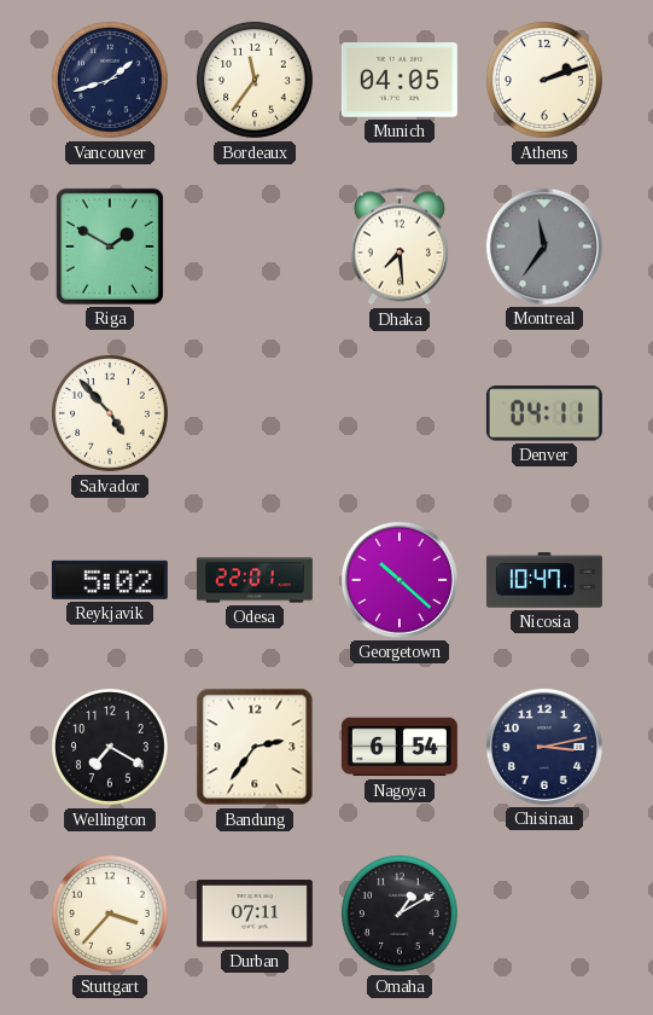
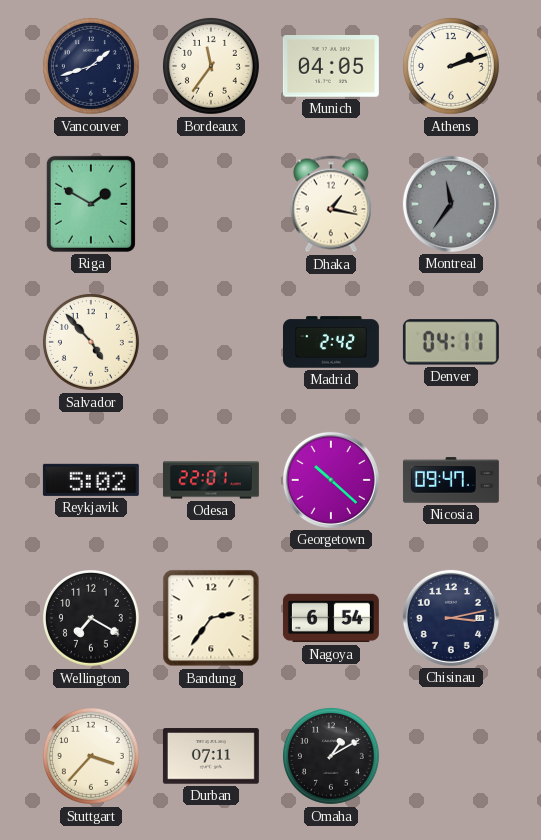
Dhaka: 7:29 -> 1:17
Madrid: none -> 2:42
Nicosia: 10:47 -> 09:47
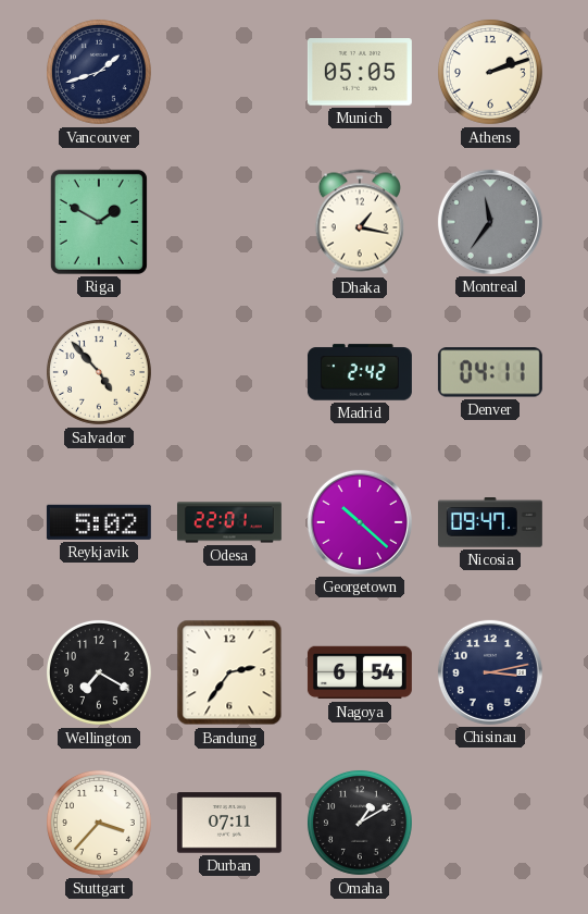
Bordeaux: 11:36 -> none
Munich: 04:05 -> 05:05
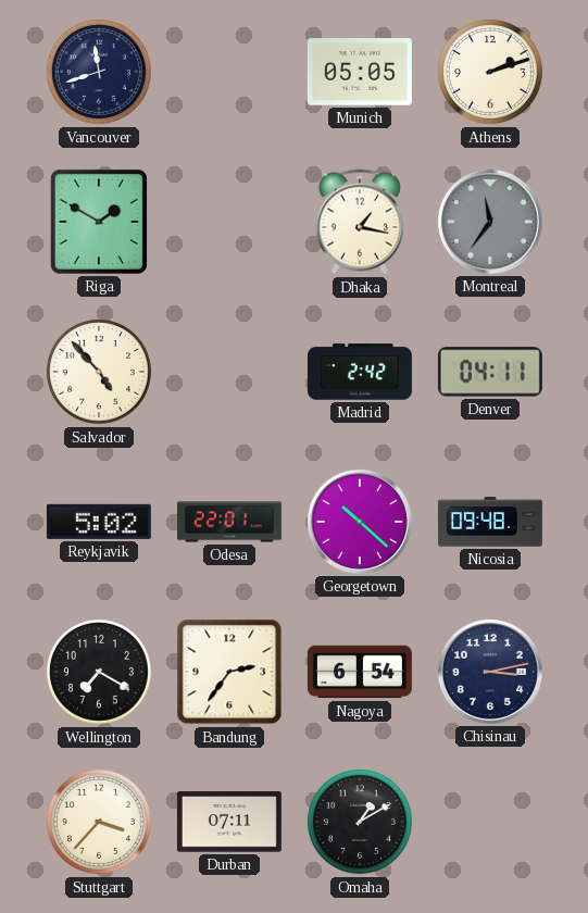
Vancouver: 1:42 -> 11:42
Nicosia: 09:47 -> 09:48
